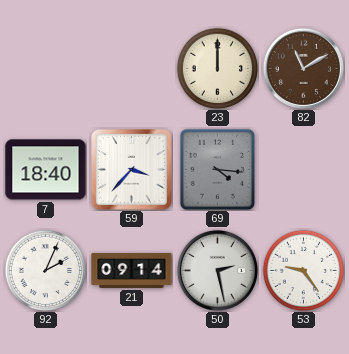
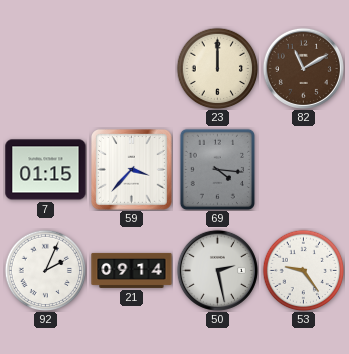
7: 18:40 -> 01:15
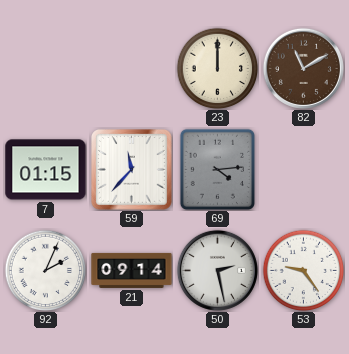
59: 3:37 -> 11:37
69: 4:16 -> 4:14
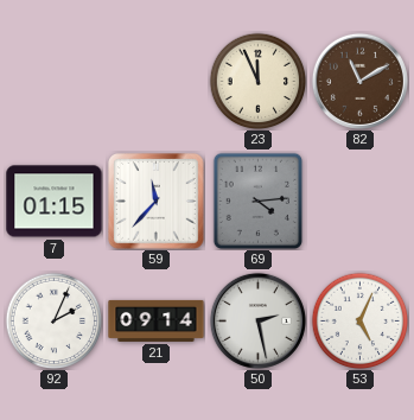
23: 12:00 -> 11:56
53: 9:24 -> 5:04
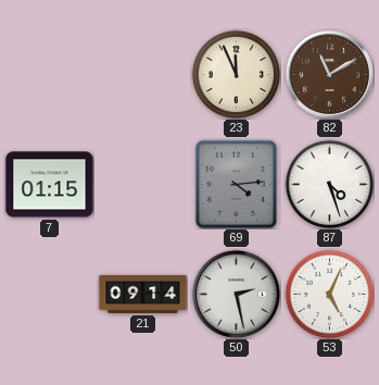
59: 11:37 -> none
87: none -> 4:27
92: 2:04 -> none
